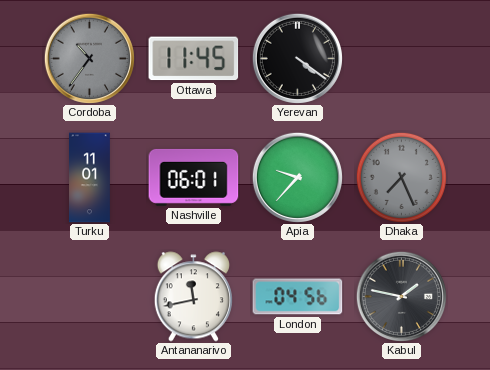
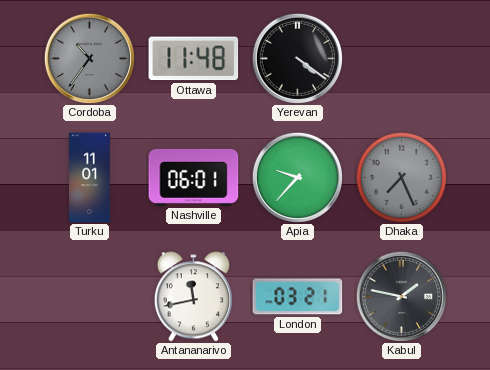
Ottawa: 11:45 -> 11:48
London: 04:56 -> 03:21
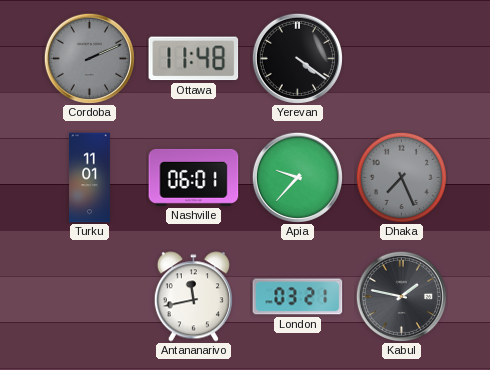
Cordoba: 10:36 -> 2:11
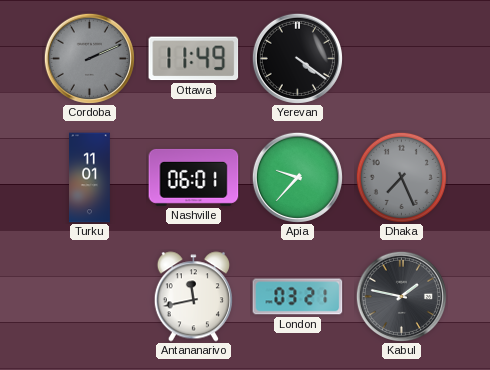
Ottawa: 11:48 -> 11:49
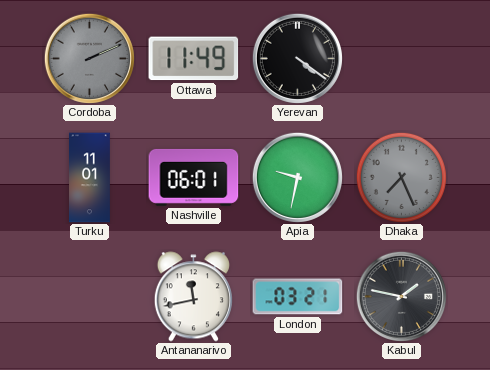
Apia: 9:37 -> 9:32
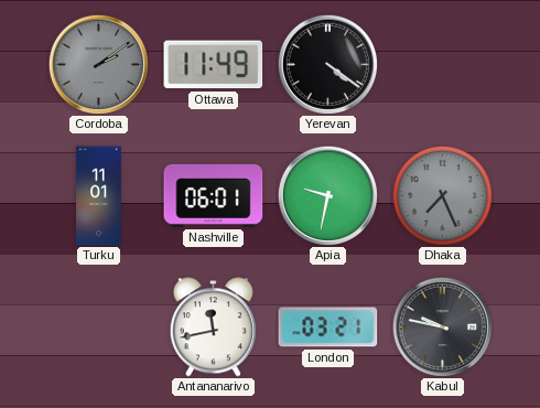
Cordoba: 2:11 -> 2:09
Kabul: 1:47 -> 9:47
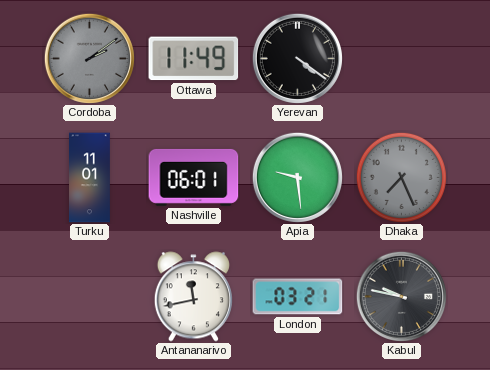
Apia: 9:32 -> 9:29
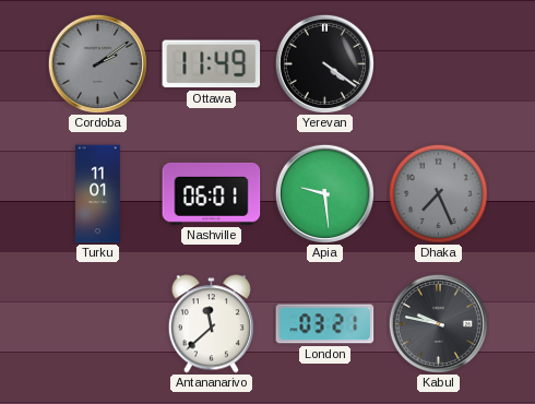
Antananarivo: 11:43 -> 11:38
